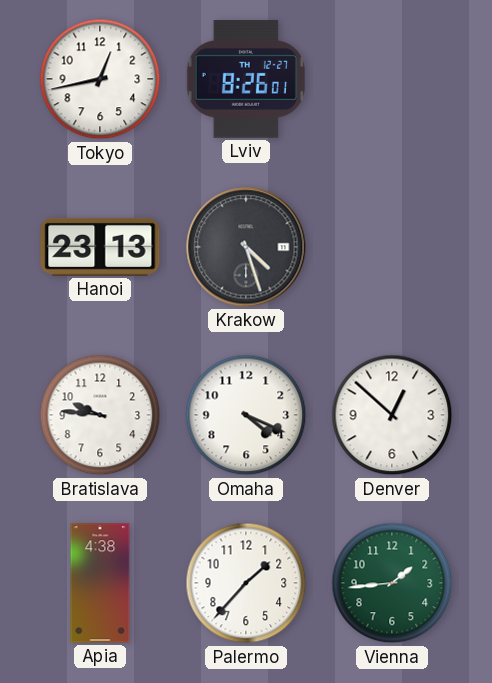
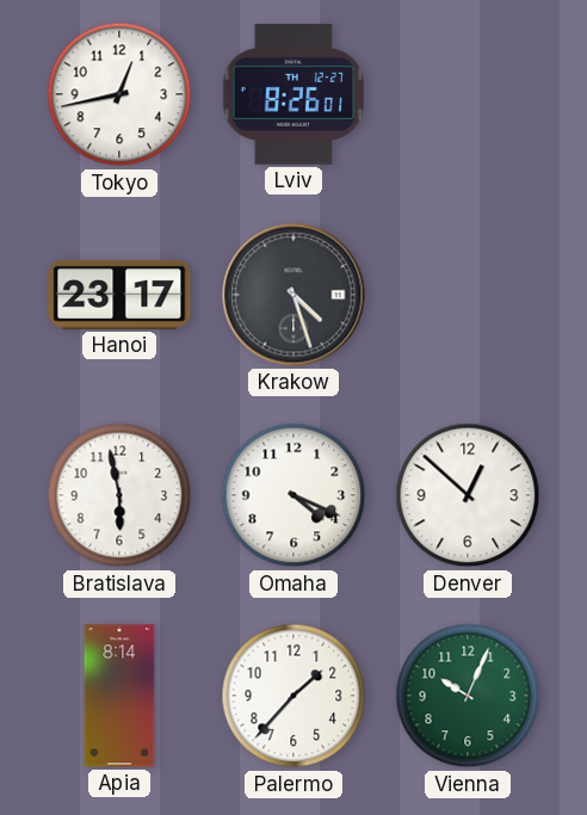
Hanoi: 23:13 -> 23:17
Bratislava: 9:46 -> 5:58
Apia: 4:38 -> 8:14
Vienna: 1:44 -> 10:04
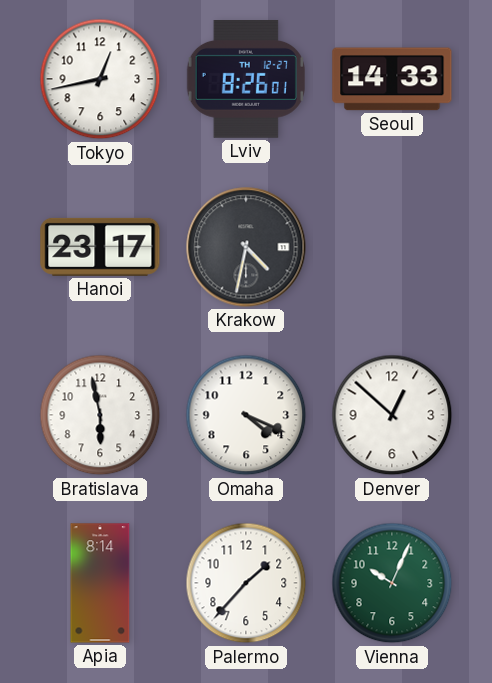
Seoul: none -> 14:33
Krakow: 4:27 -> 4:32
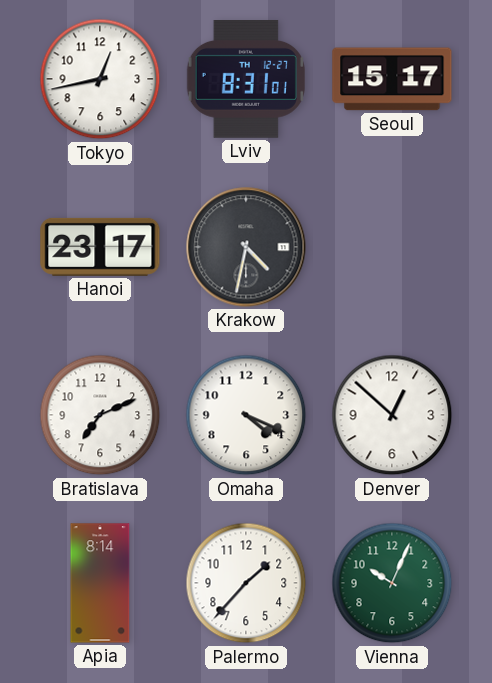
Lviv: 8:26 -> 8:31
Seoul: 14:33 -> 15:17
Bratislava: 5:58 -> 7:11
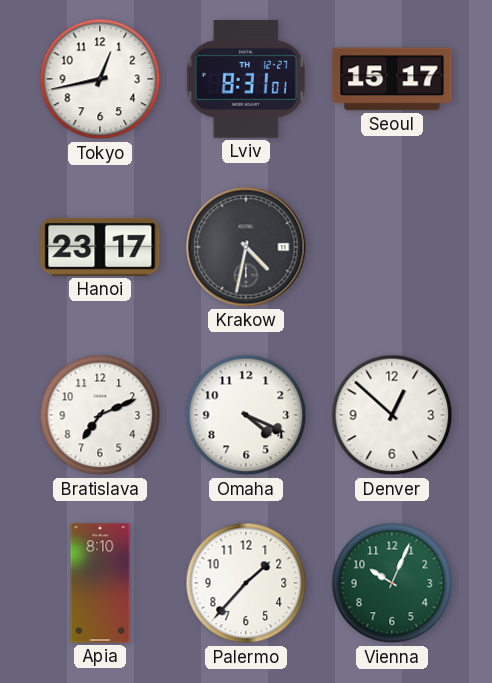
Apia: 8:14 -> 8:10
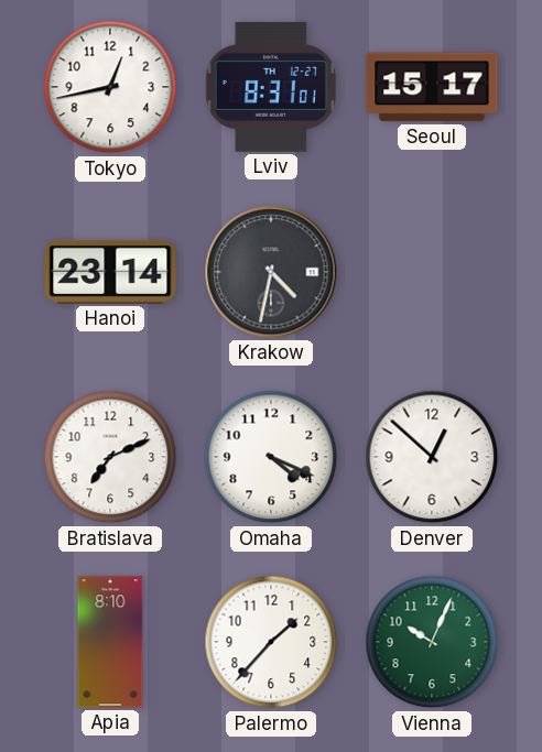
Hanoi: 23:17 -> 23:14
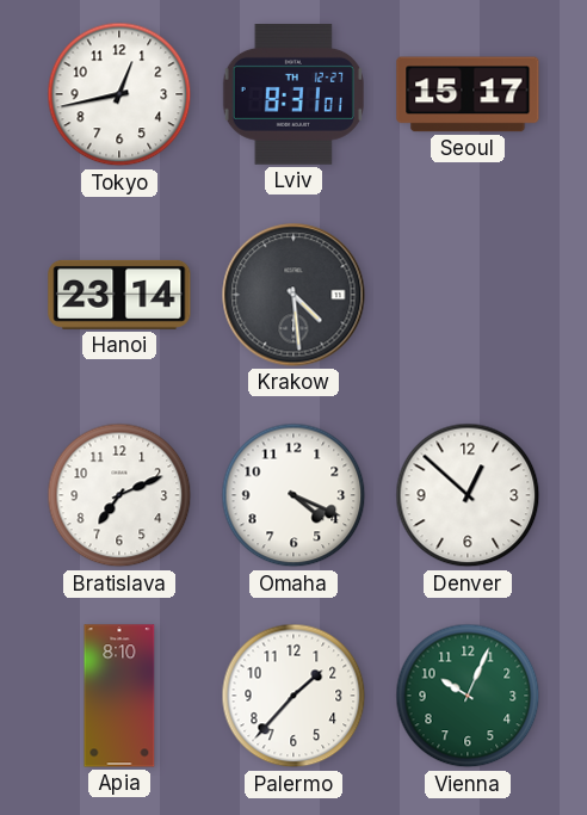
Krakow: 4:32 -> 4:29
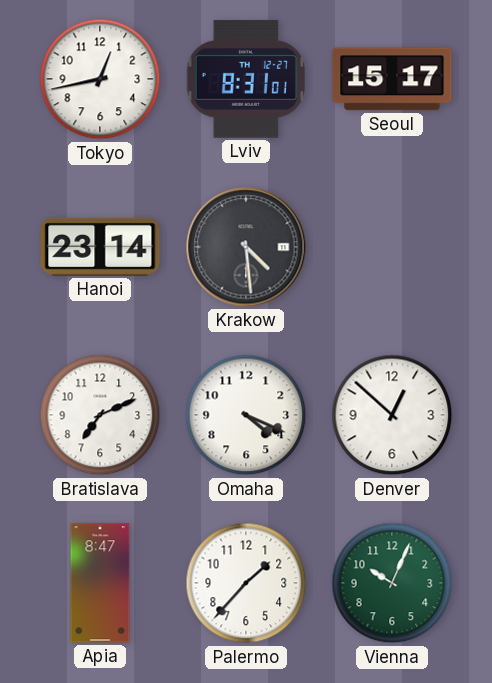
Apia: 8:10 -> 8:47
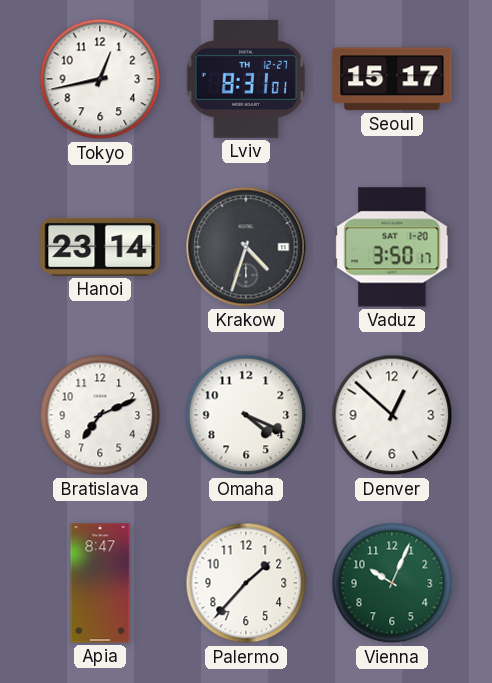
Krakow: 4:29 -> 4:33
Vaduz: none -> 3:50
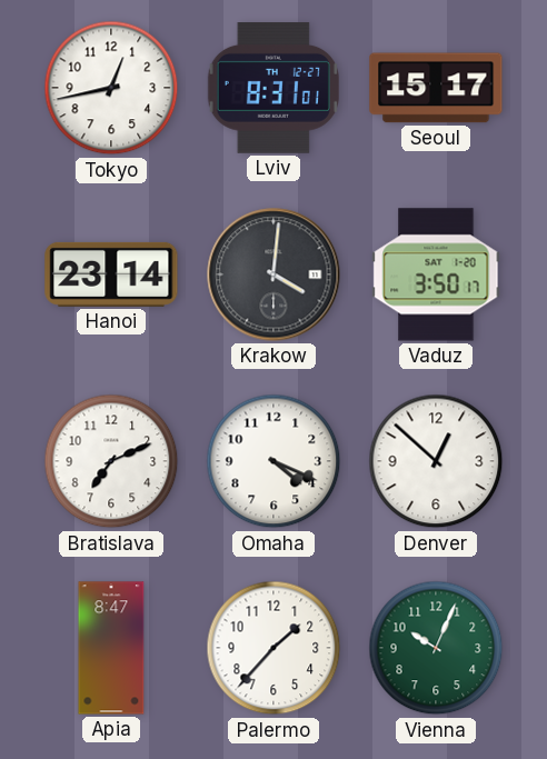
Krakow: 4:33 -> 4:01
